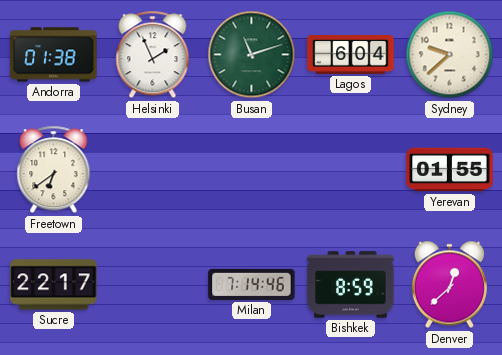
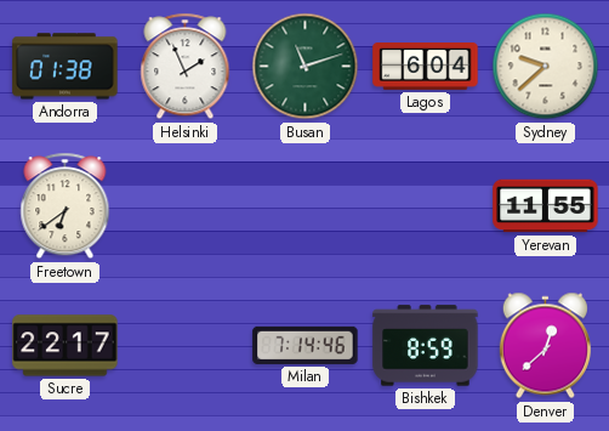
Yerevan: 01:55 -> 11:55
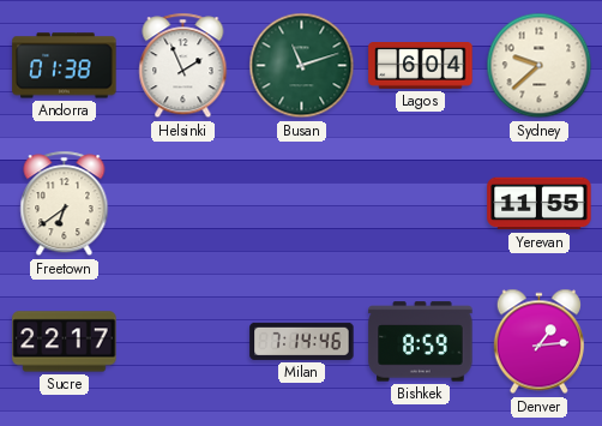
Denver: 12:38 -> 1:14
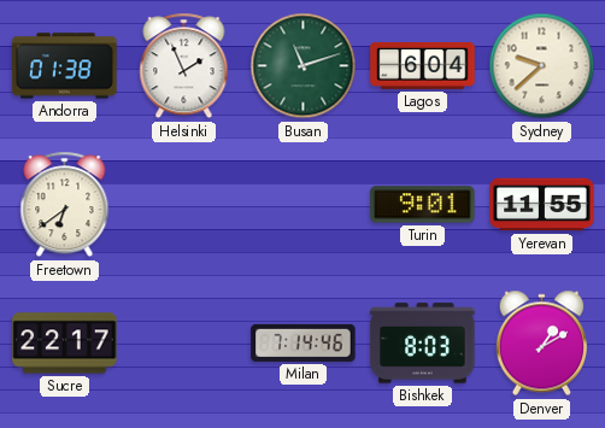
Turin: none -> 9:01
Bishkek: 8:59 -> 8:03
Denver: 1:14 -> 1:10
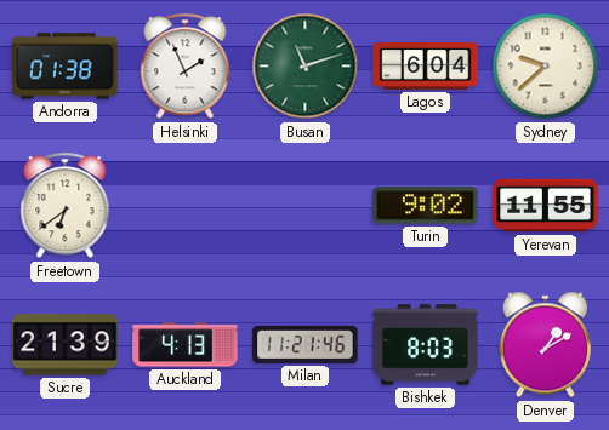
Turin: 9:01 -> 9:02
Sucre: 22:17 -> 21:39
Auckland: none -> 4:13
Milan: 7:14 -> 11:21
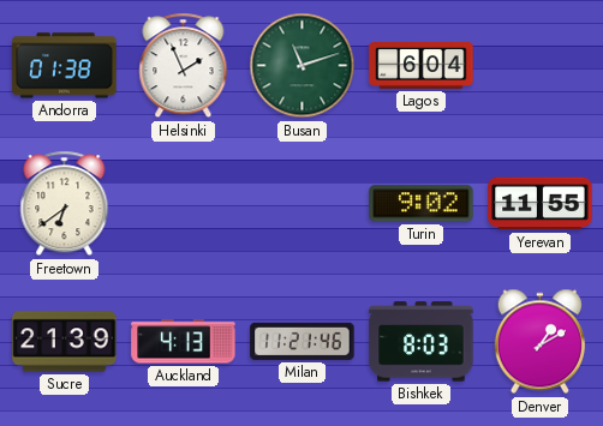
Sydney: 9:38 -> none
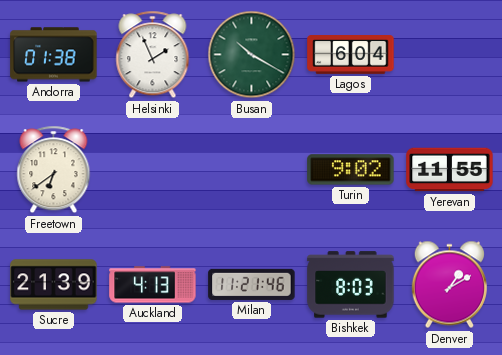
Busan: 11:12 -> 10:20
